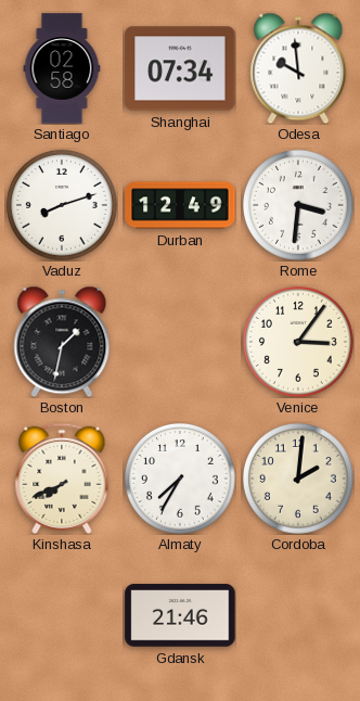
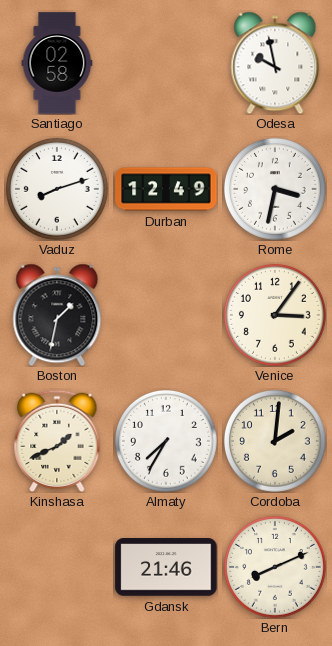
Shanghai: 07:34 -> none
Odesa: 9:59 -> 9:58
Rome: 3:31 -> 3:32
Kinshasa: 7:41 -> 1:41
Bern: none -> 8:11
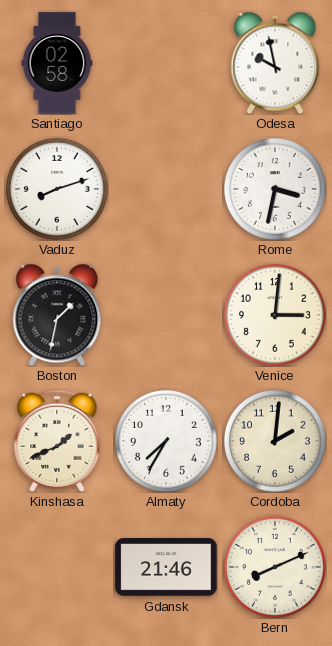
Durban: 12:49 -> none
Venice: 3:06 -> 3:01
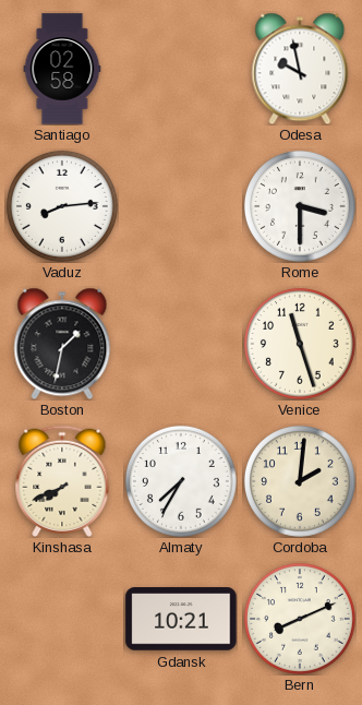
Vaduz: 8:12 -> 8:14
Rome: 3:32 -> 3:30
Venice: 3:01 -> 11:27
Kinshasa: 1:41 -> 7:41
Gdansk: 21:46 -> 10:21
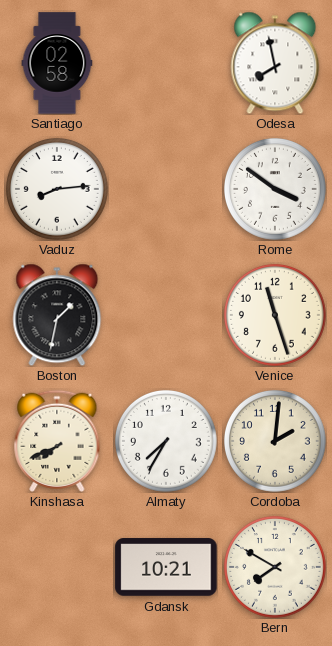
Odesa: 9:58 -> 7:58
Rome: 3:30 -> 3:51
Bern: 8:11 -> 7:50
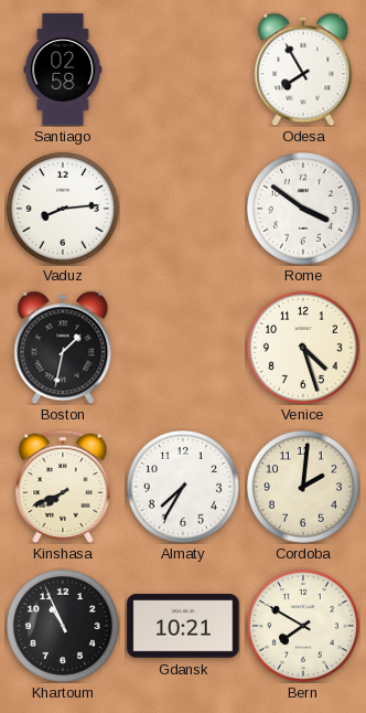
Odesa: 7:58 -> 7:55
Venice: 11:27 -> 4:27
Khartoum: none -> 10:56
